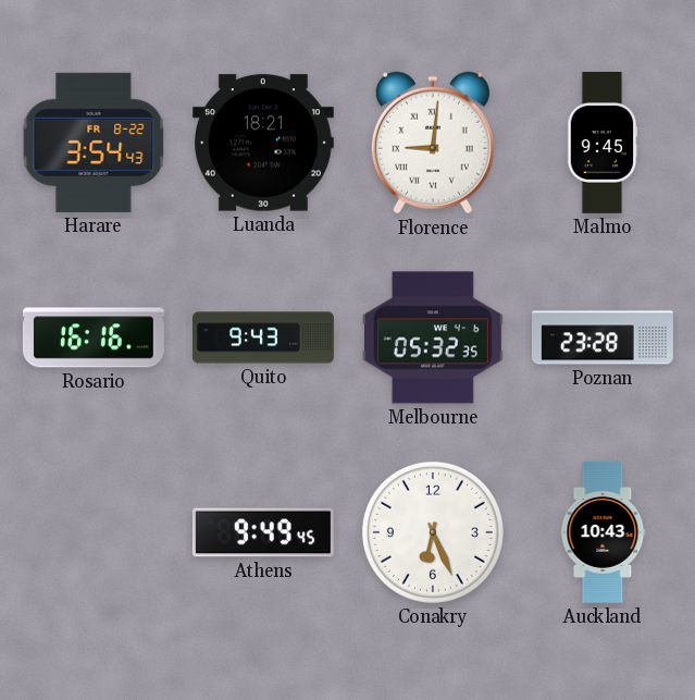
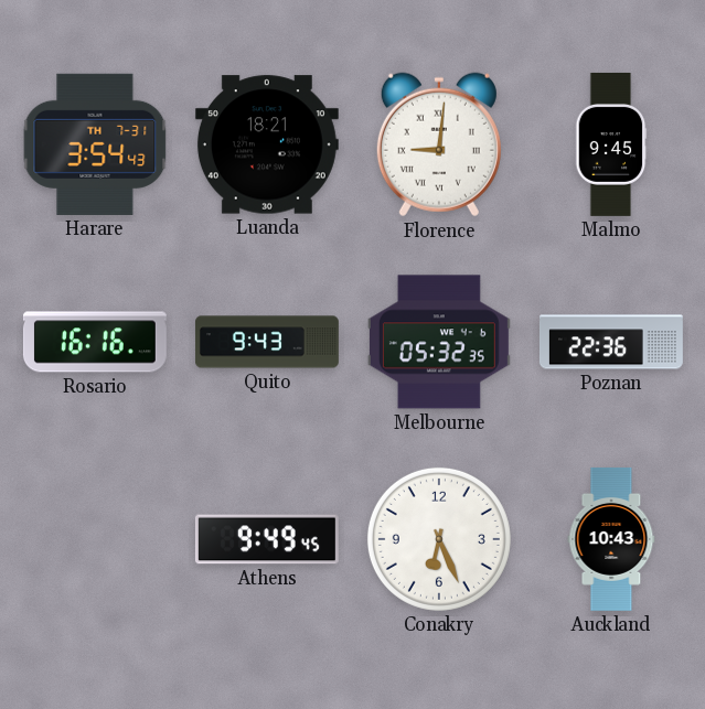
Harare date: FR 8-22 -> TH 7-31
Poznan: 23:28 -> 22:36
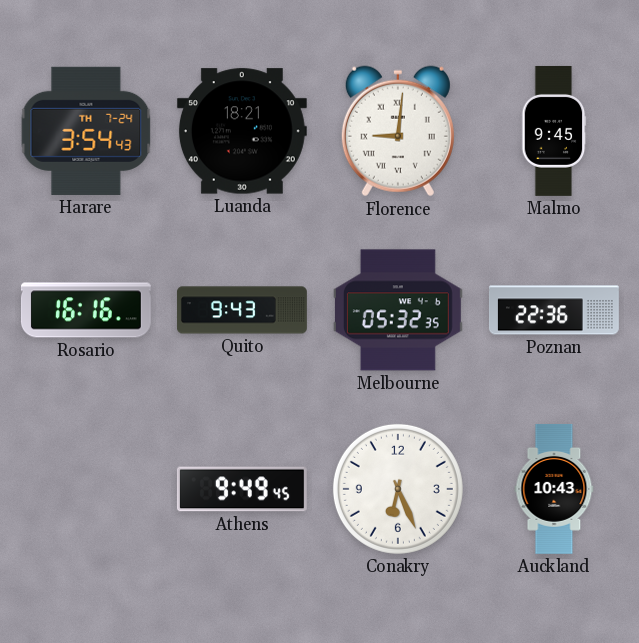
Harare date: TH 7-31 -> TH 7-24
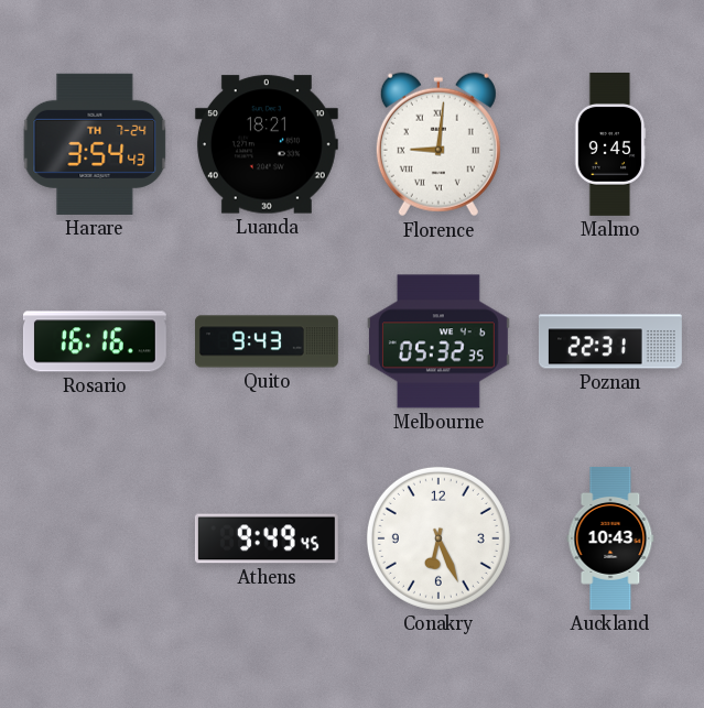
Poznan: 22:36 -> 22:31
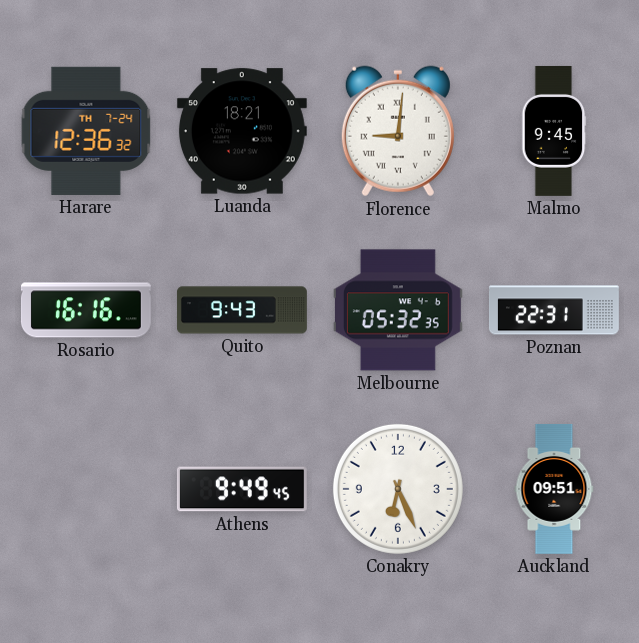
Harare: 3:54 -> 12:36
Auckland: 10:43 -> 09:51
